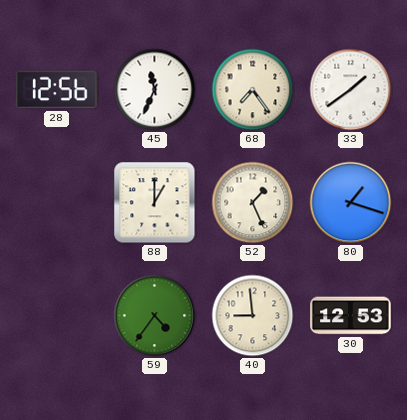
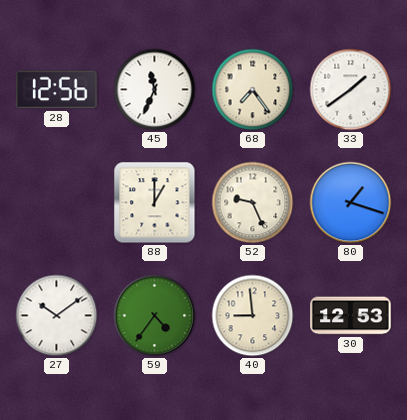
52: 1:26 -> 9:26
27: none -> 10:09
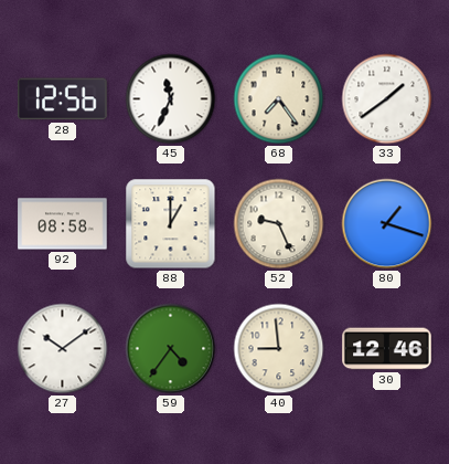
92: none -> 08:58
30: 12:53 -> 12:46
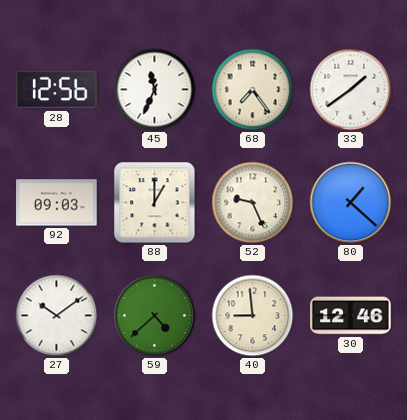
92: 08:58 -> 09:03
80: 1:18 -> 1:22
59: 4:36 -> 4:38
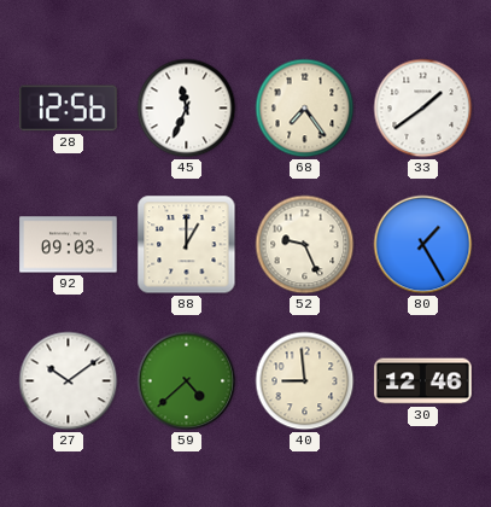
80: 1:22 -> 1:25
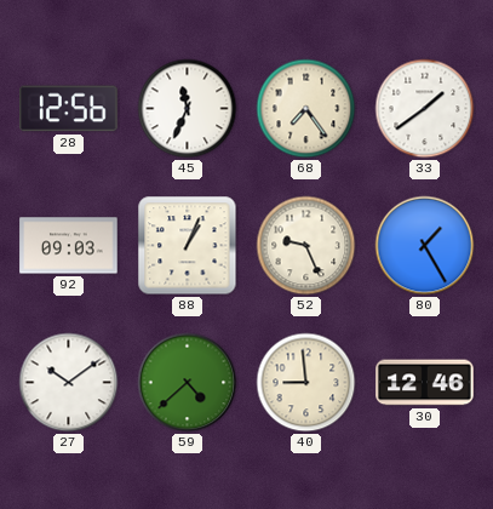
88: 1:00 -> 1:04
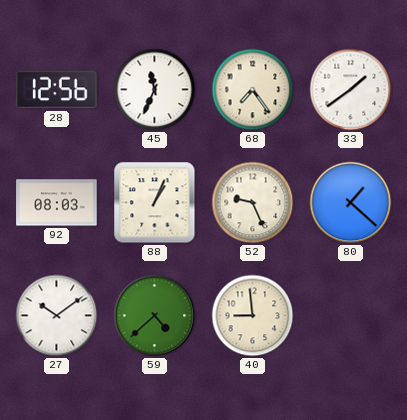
92: 09:03 -> 08:03
80: 1:25 -> 1:22
30: 12:46 -> none
